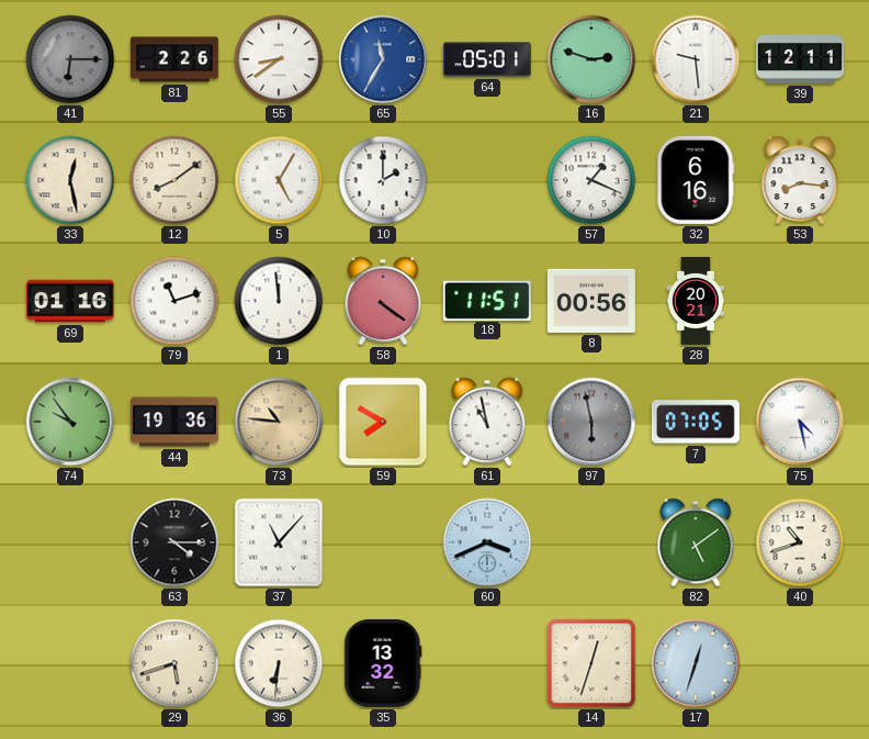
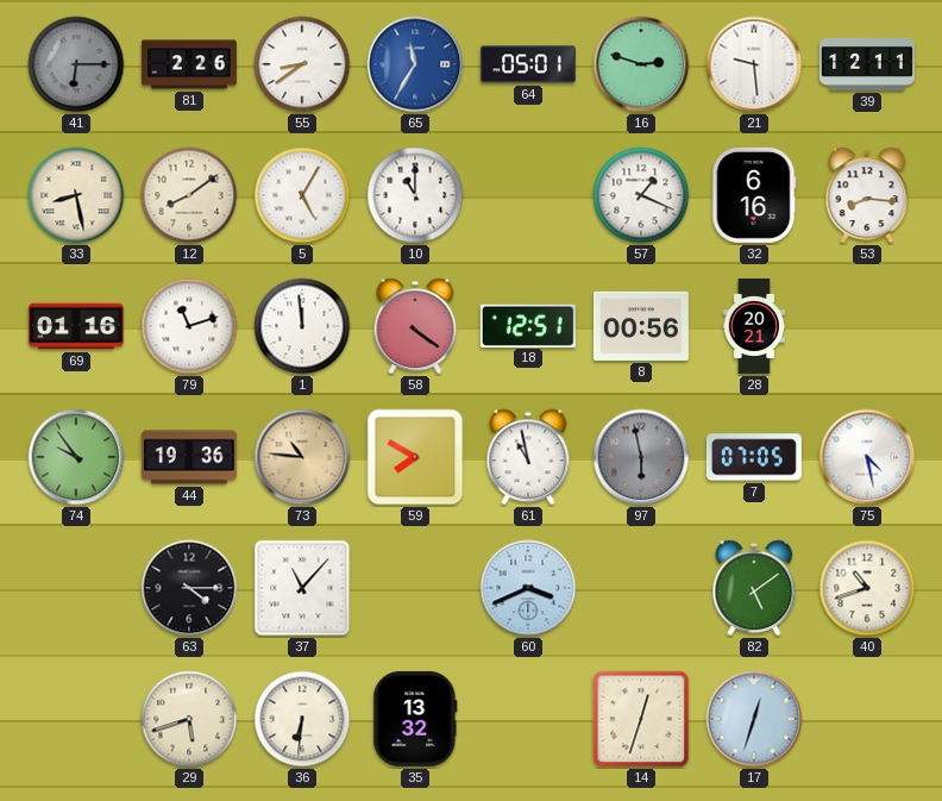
33: 12:28 -> 8:28
10: 2:00 -> 11:00
18: 11:51 -> 12:51
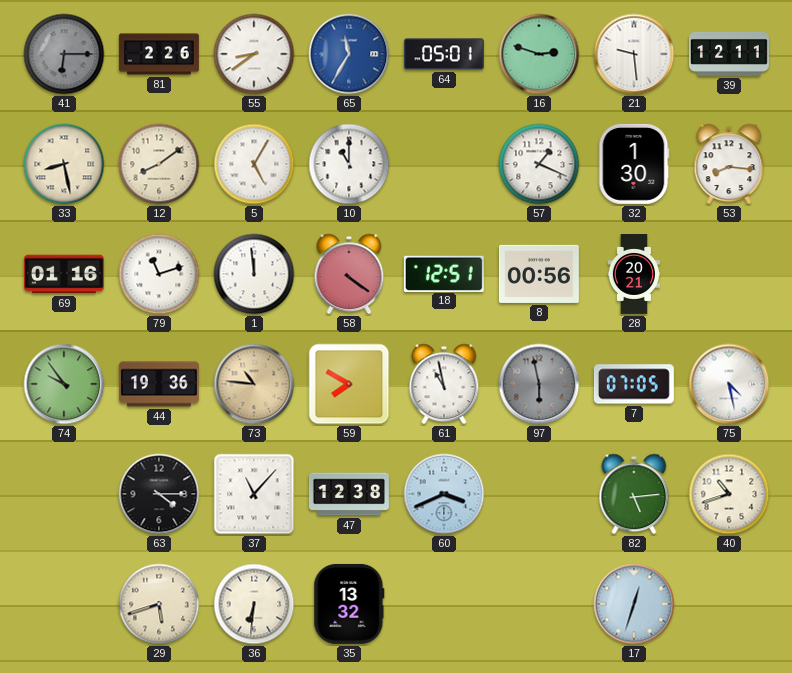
32: 6:16 -> 1:30
47: none -> 12:38
82: 5:09 -> 5:14
14: 12:33 -> none
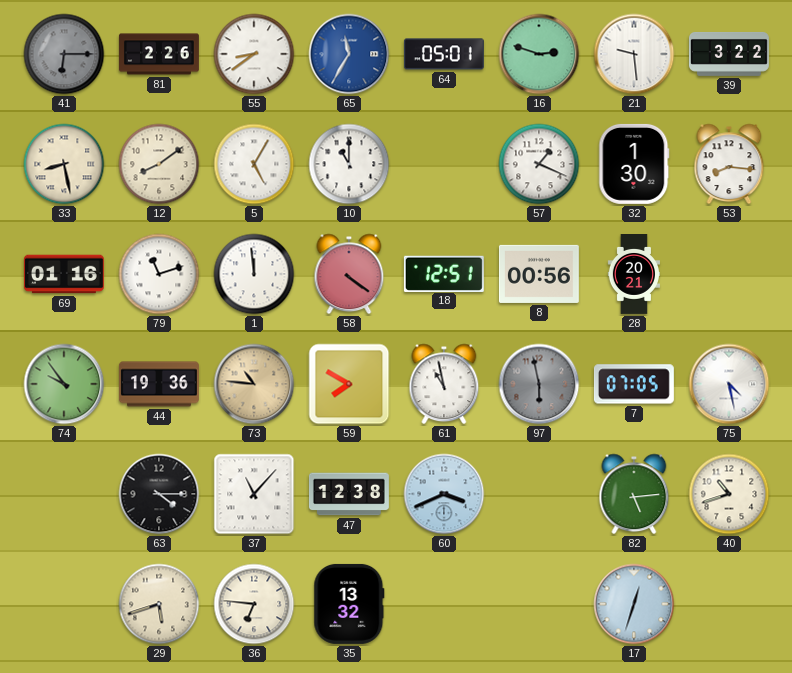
39: 12:11 -> 3:22
36: 6:31 -> 6:46
